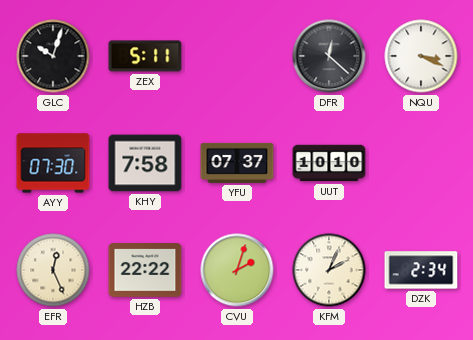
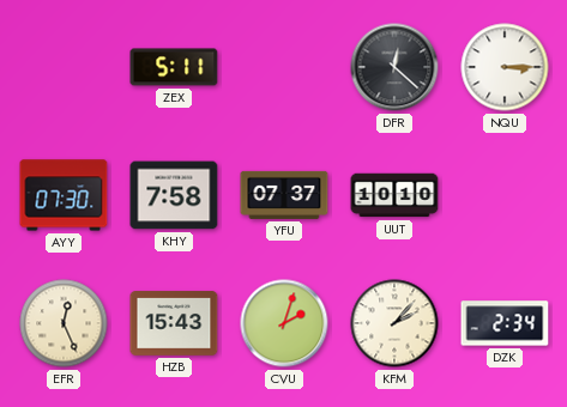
GLC: 10:03 -> none
NQU: 3:19 -> 3:15
HZB: 22:22 -> 15:43
KFM: 2:04 -> 2:07
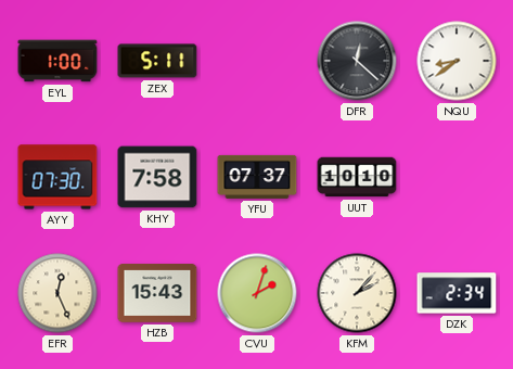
EYL: none -> 1:00
NQU: 3:15 -> 8:39
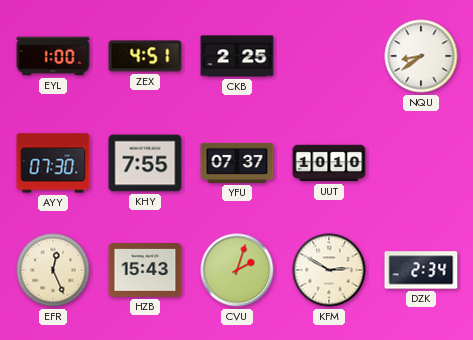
ZEX: 5:11 -> 4:51
CKB: none -> 2:25
DFR: 12:22 -> none
KHY: 7:58 -> 7:55
KFM: 2:07 -> 2:50
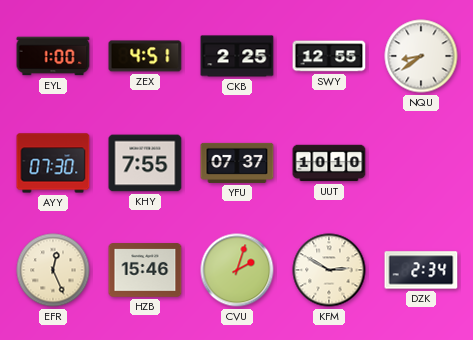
SWY: none -> 12:55
HZB: 15:43 -> 15:46
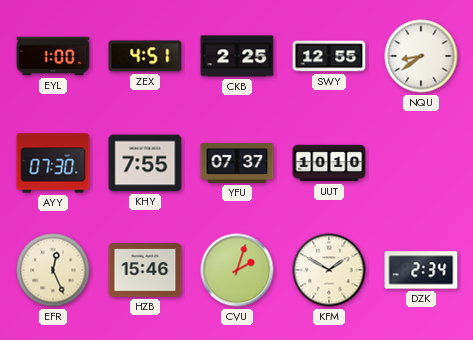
KFM: 2:50 -> 1:50
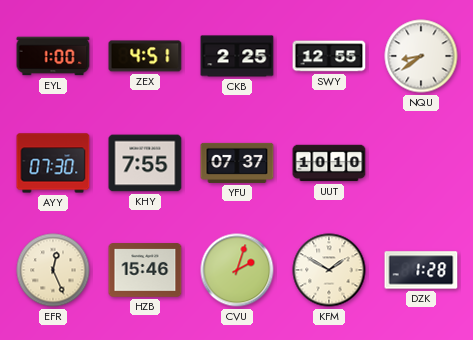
DZK: 2:34 -> 1:28
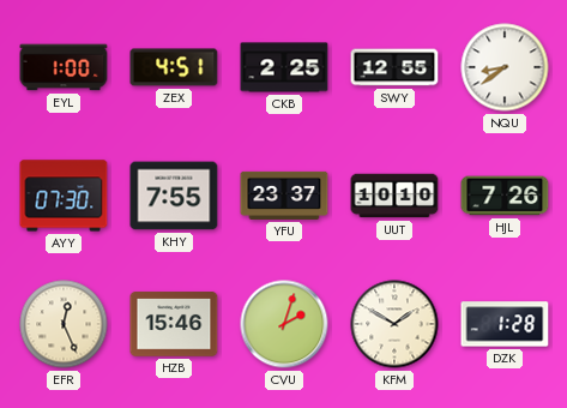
YFU: 07:37 -> 23:37
HJL: none -> 7:26
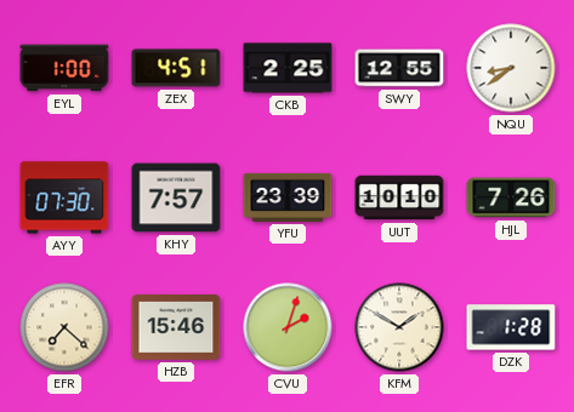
KHY: 7:55 -> 7:57
YFU: 23:37 -> 23:39
EFR: 12:26 -> 7:22
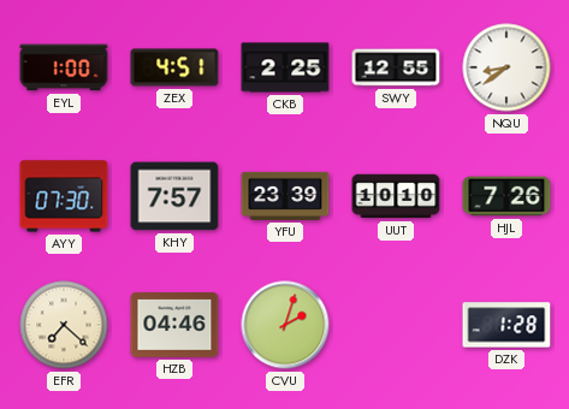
HZB: 15:46 -> 04:46
KFM: 1:50 -> none
